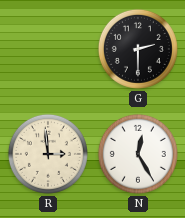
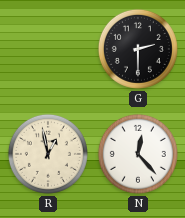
R: 2:59 -> 12:58
N: 12:25 -> 12:23
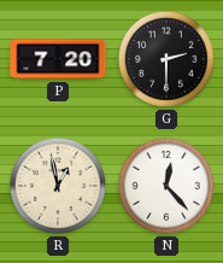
P: none -> 7:20
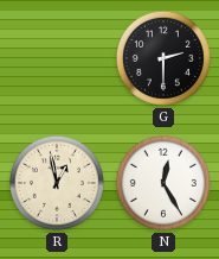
P: 7:20 -> none
N: 12:23 -> 12:25
